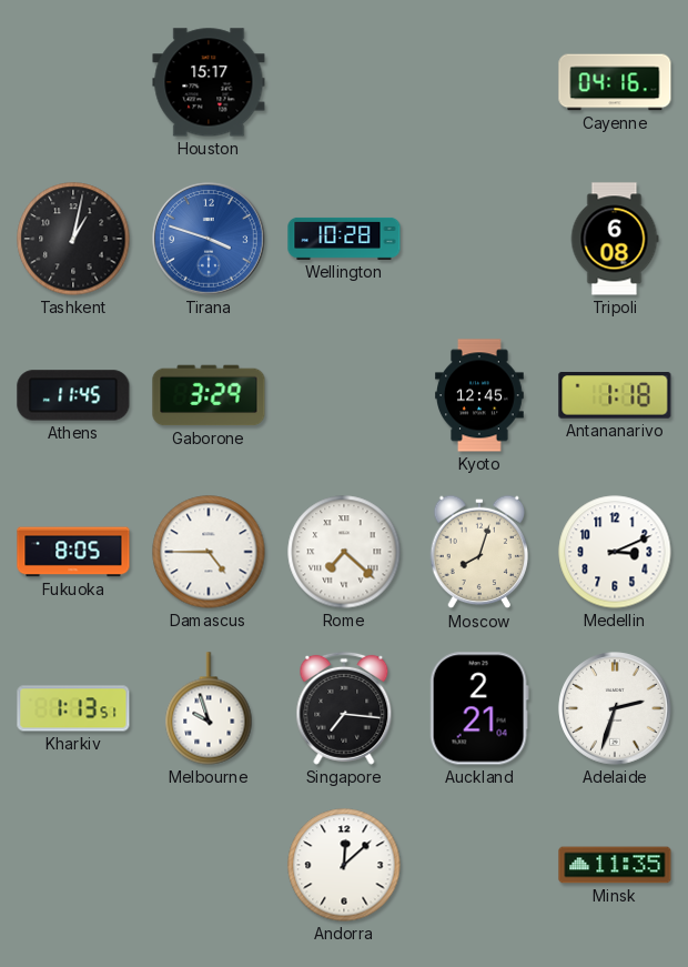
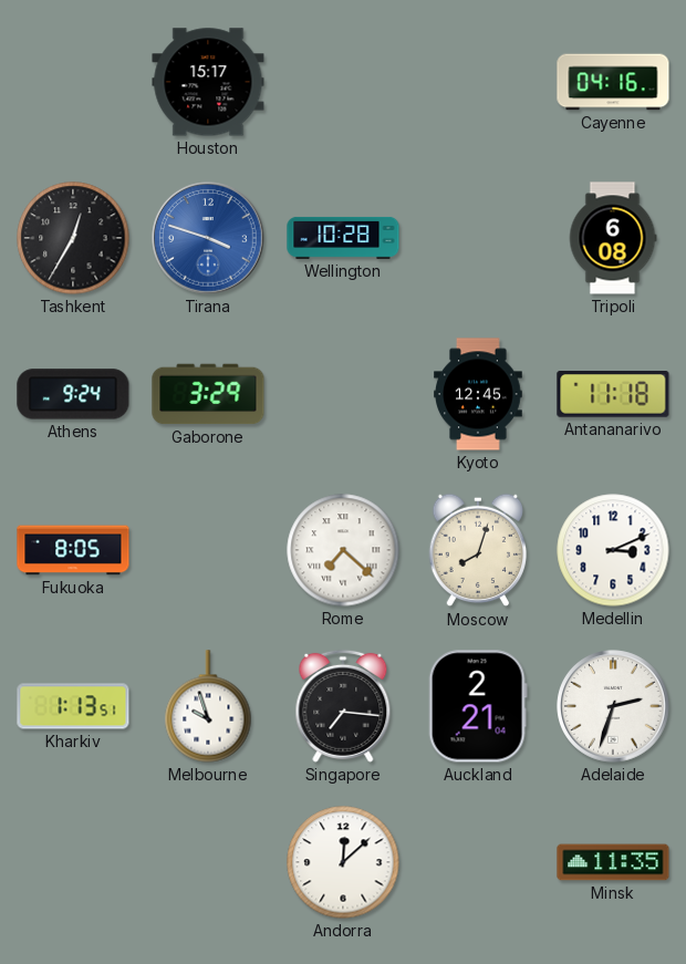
Tashkent: 1:02 -> 12:35
Athens: 11:45 -> 9:24
Antananarivo: 1:18 -> 11:18
Damascus: 4:45 -> none
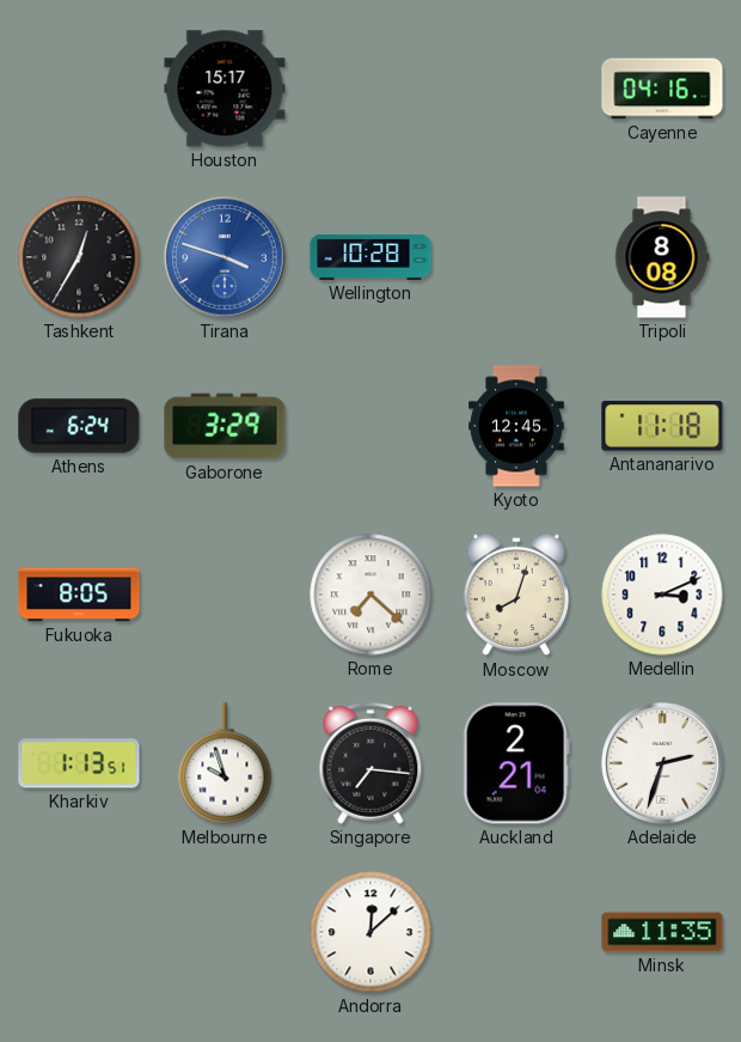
Tripoli: 6:08 -> 8:08
Athens: 9:24 -> 6:24
